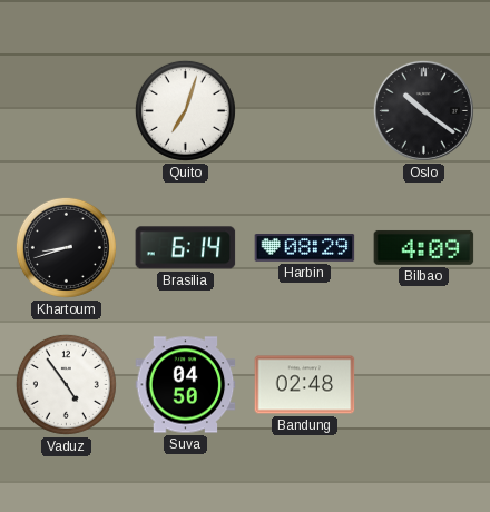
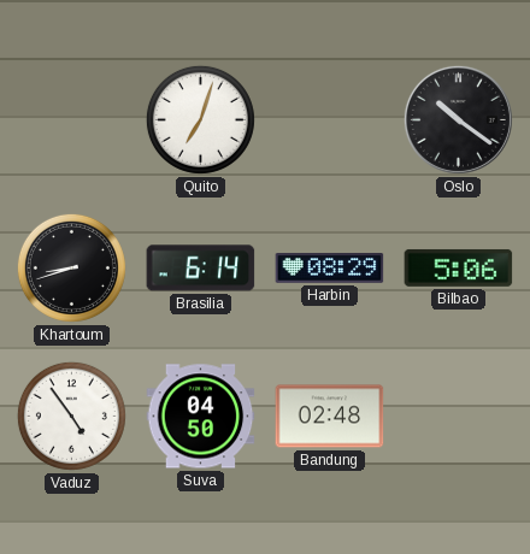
Bilbao: 4:09 -> 5:06
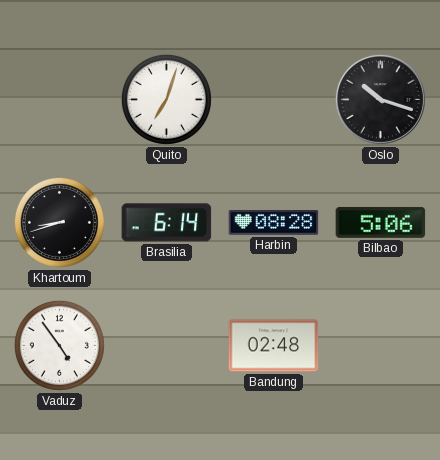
Oslo: 10:21 -> 10:18
Harbin: 08:29 -> 08:28
Suva: 04:50 -> none
